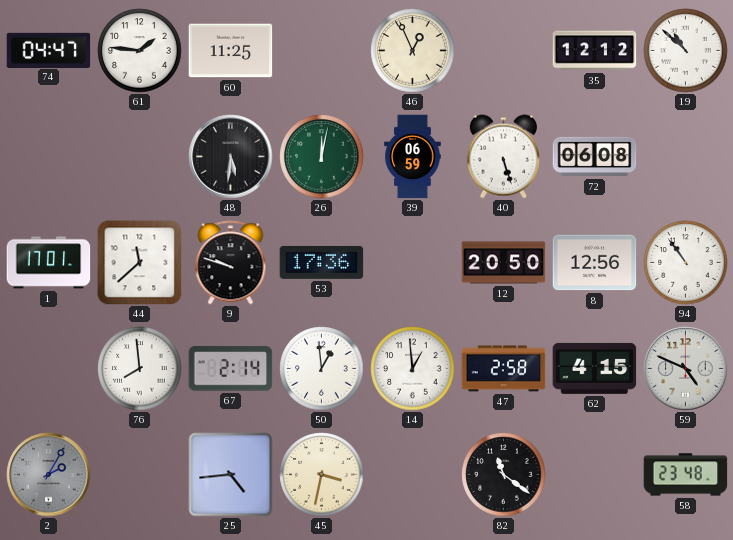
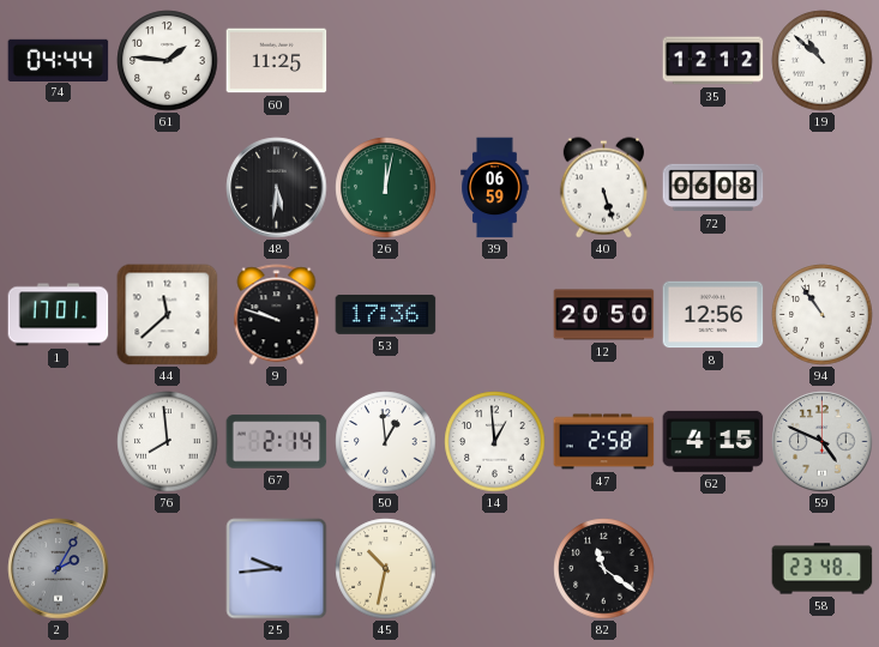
74: 04:47 -> 04:44
46: 12:56 -> none
25: 4:44 -> 9:44
45: 3:32 -> 10:32
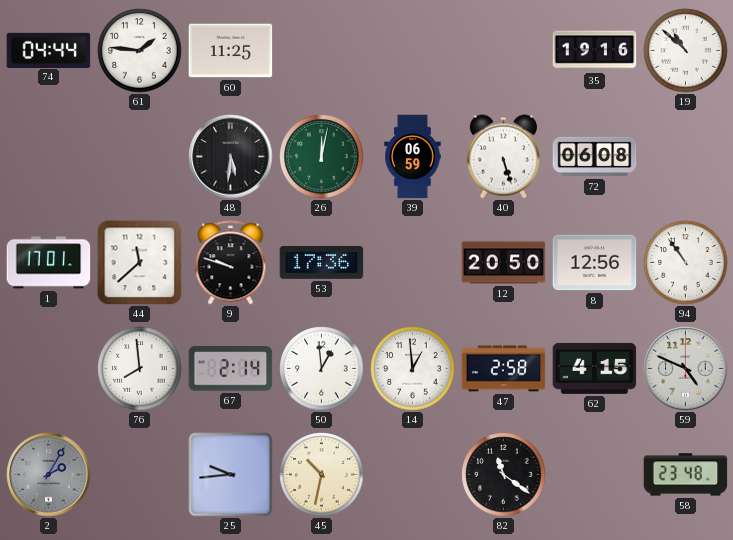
35: 12:12 -> 19:16
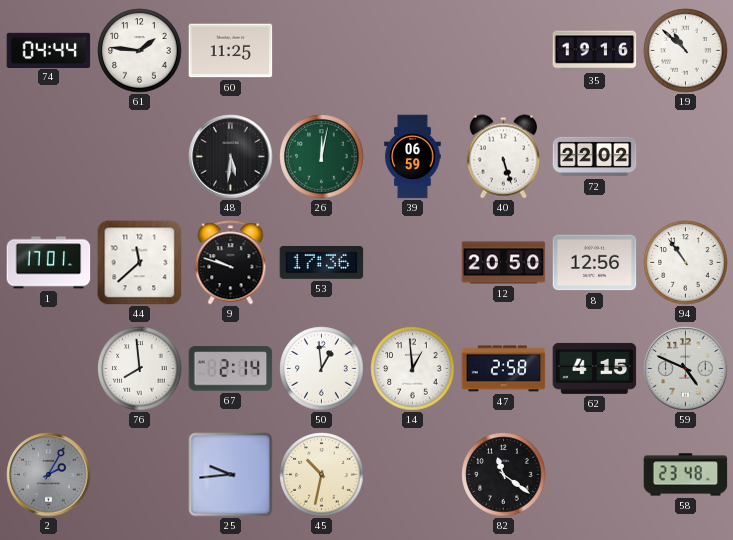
72: 06:08 -> 22:02
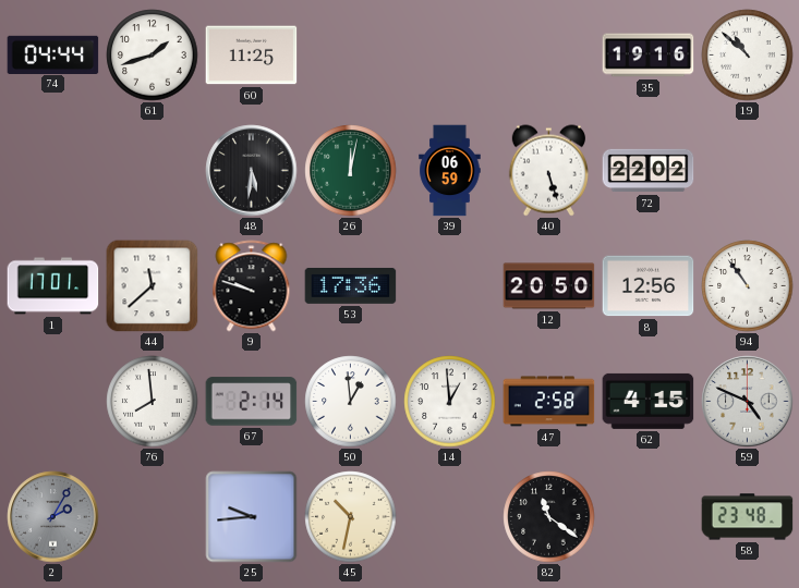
61: 1:46 -> 1:42
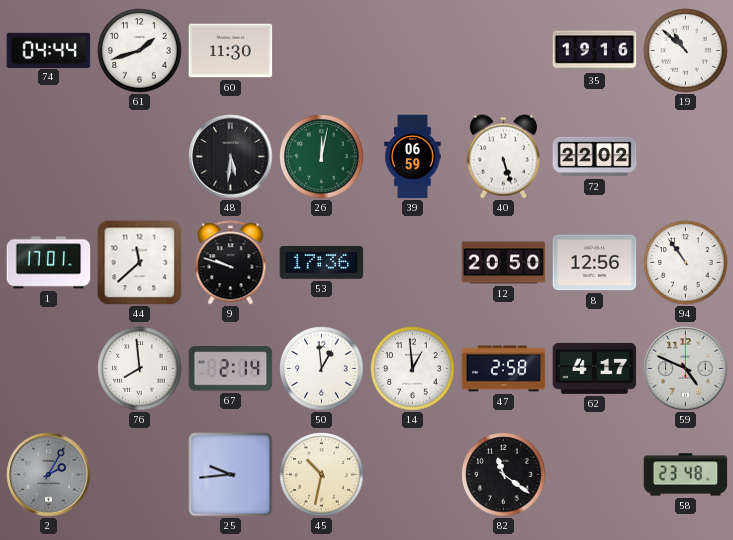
60: 11:25 -> 11:30
62: 4:15 -> 4:17
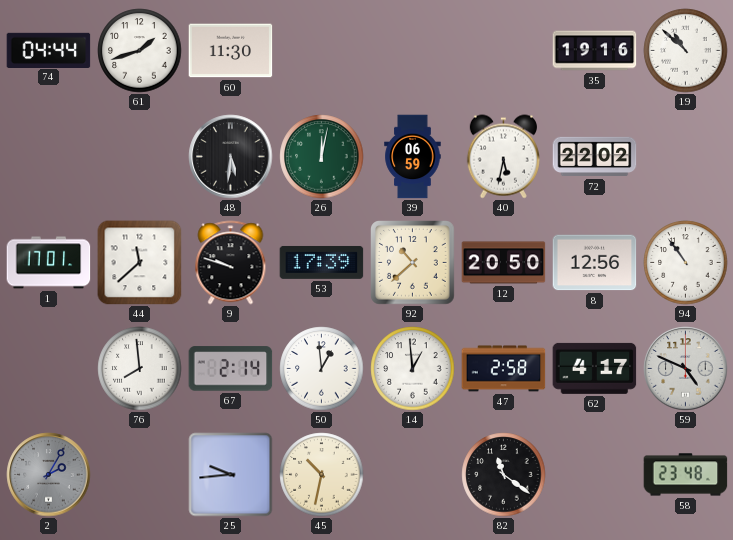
40: 5:27 -> 5:32
53: 17:36 -> 17:39
92: none -> 10:38
